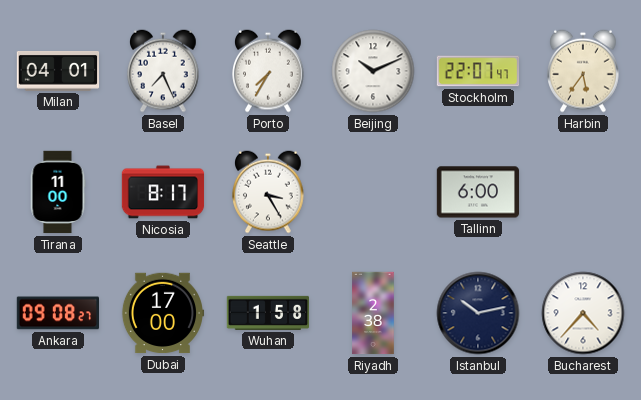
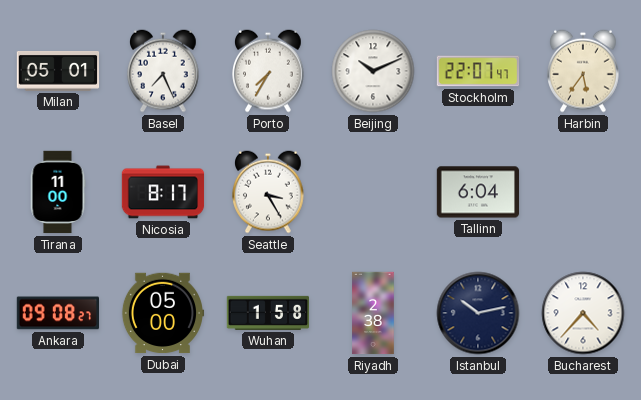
Milan: 04:01 -> 05:01
Tallinn: 6:00 -> 6:04
Dubai: 17:00 -> 05:00
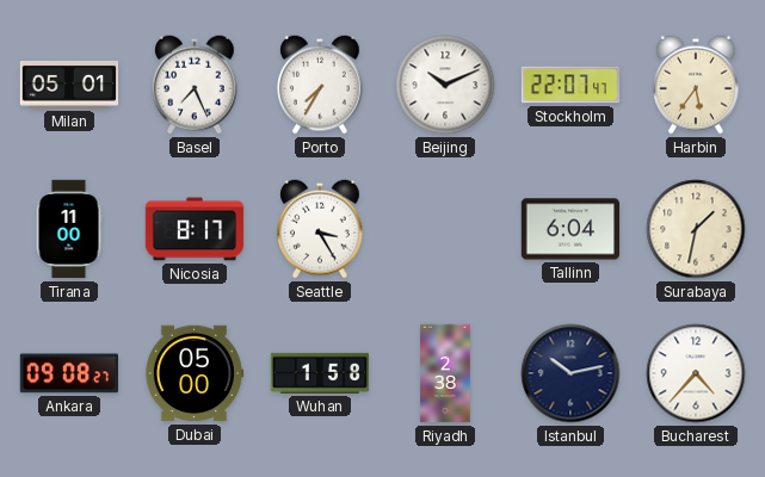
Surabaya: none -> 1:32
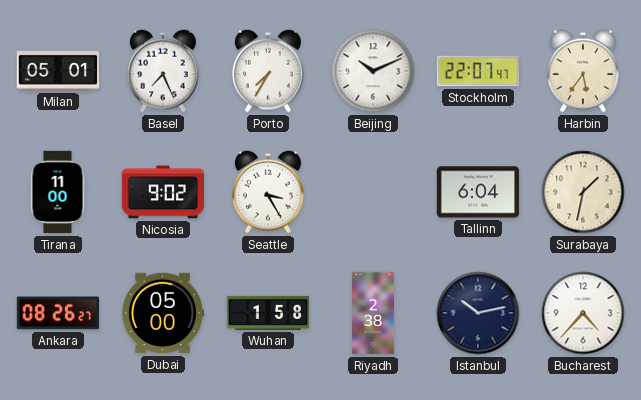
Nicosia: 8:17 -> 9:02
Ankara: 09:08 -> 08:26
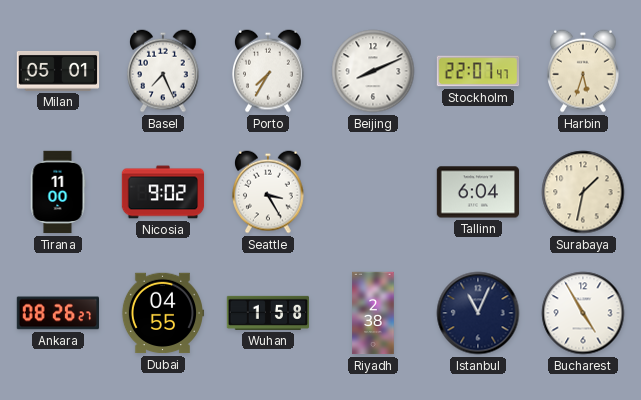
Beijing: 10:11 -> 8:11
Harbin: 5:36 -> 5:33
Dubai: 05:00 -> 04:55
Istanbul: 10:13 -> 11:04
Bucharest: 4:37 -> 4:55
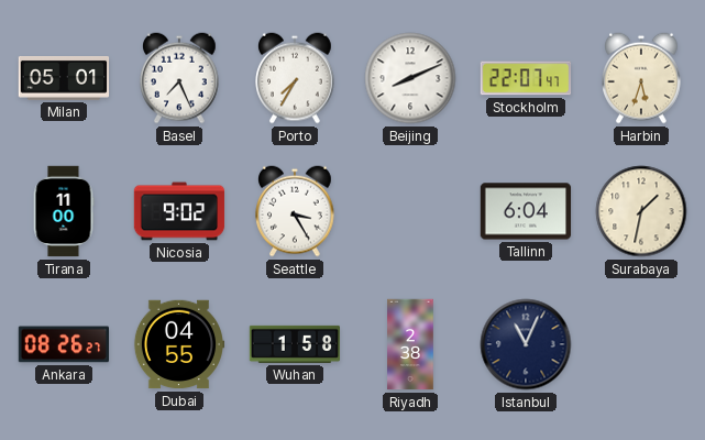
Bucharest: 4:55 -> none
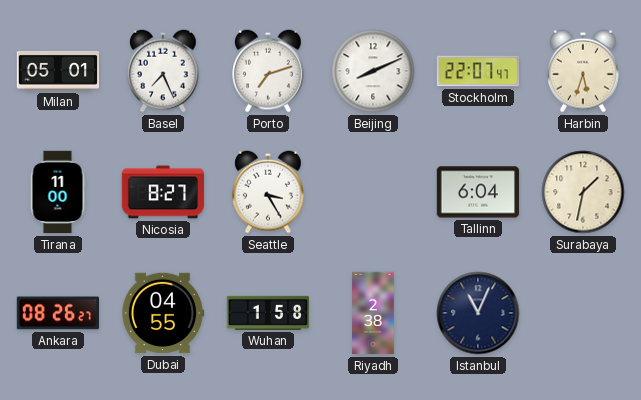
Porto: 7:35 -> 7:12
Nicosia: 9:02 -> 8:27
